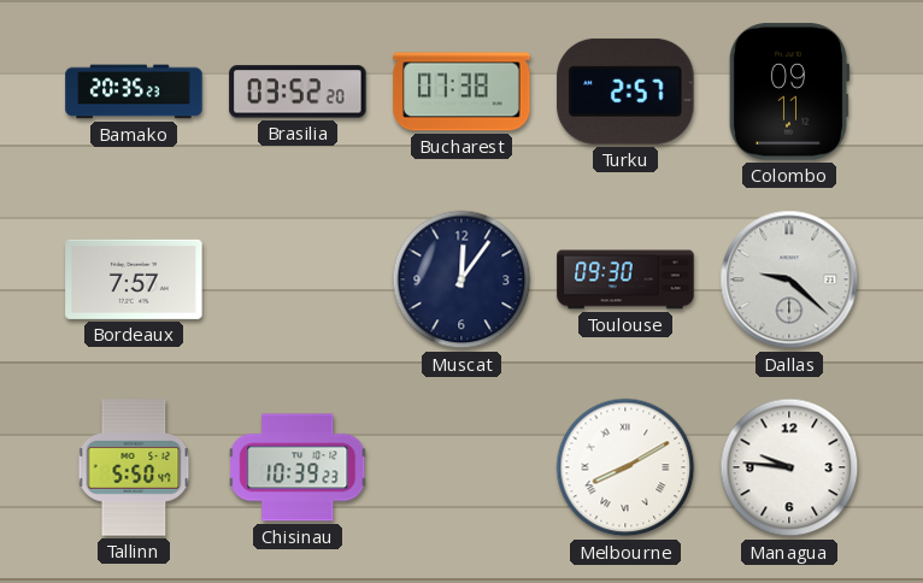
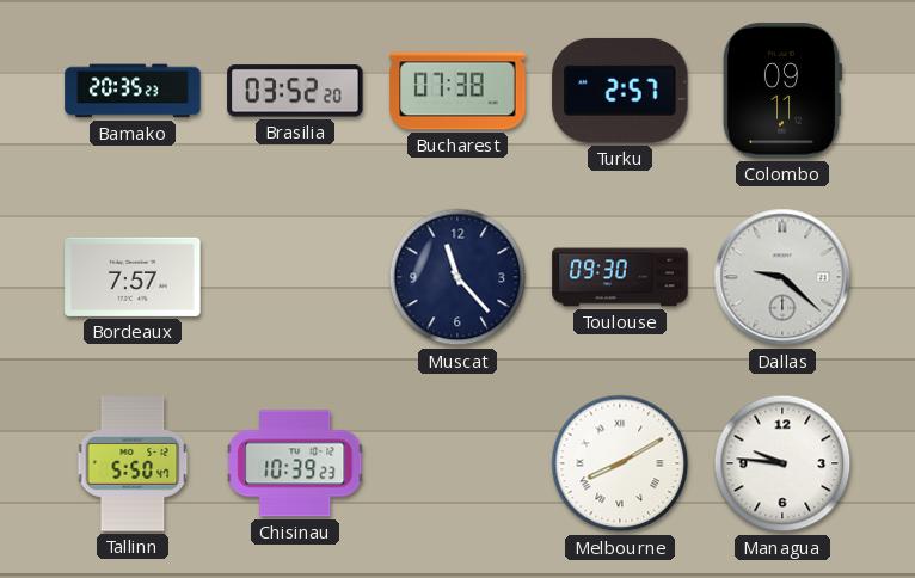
Muscat: 12:06 -> 11:23
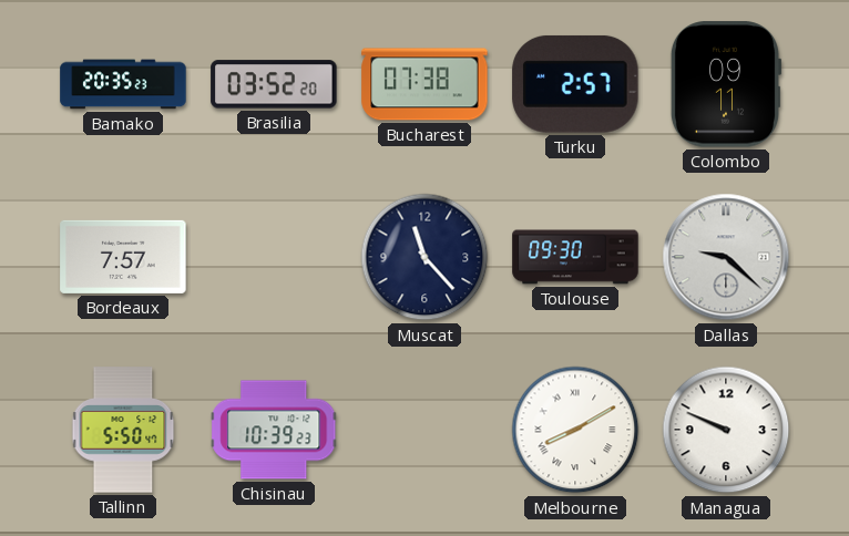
Managua: 9:46 -> 9:49
